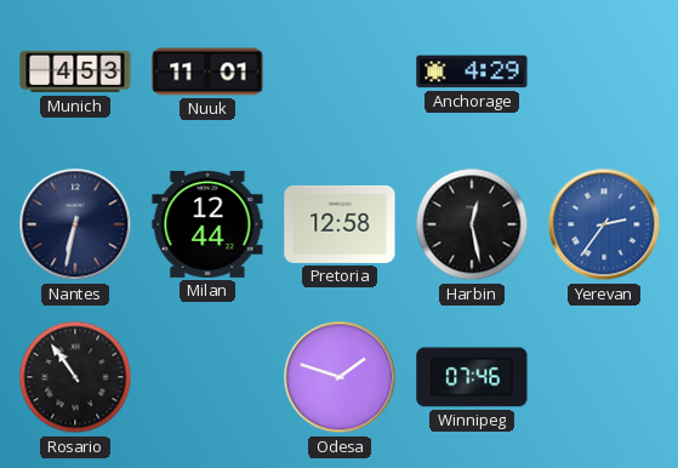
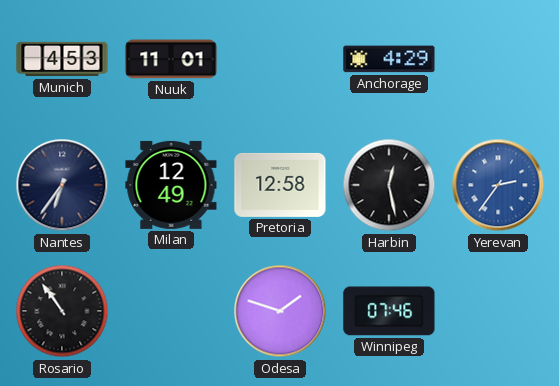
Nantes: 6:32 -> 6:36
Milan: 12:44 -> 12:49
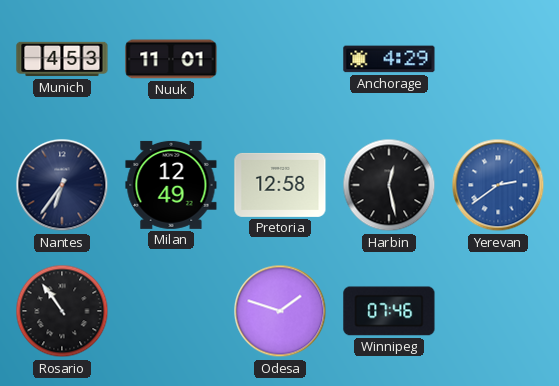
Yerevan: 2:36 -> 2:39
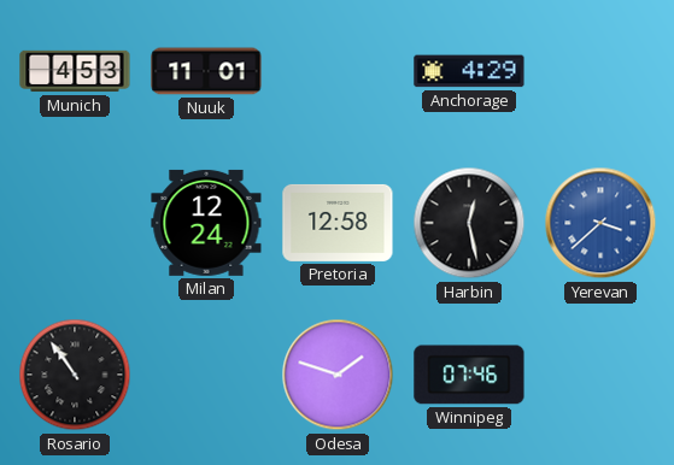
Nantes: 6:36 -> none
Milan: 12:49 -> 12:24
Yerevan: 2:39 -> 3:38
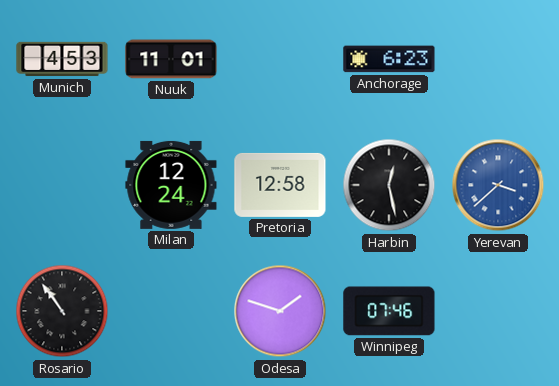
Anchorage: 4:29 -> 6:23
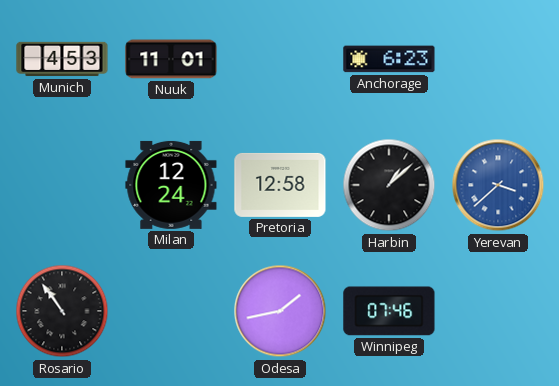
Harbin: 12:28 -> 1:08
Odesa: 1:48 -> 1:43
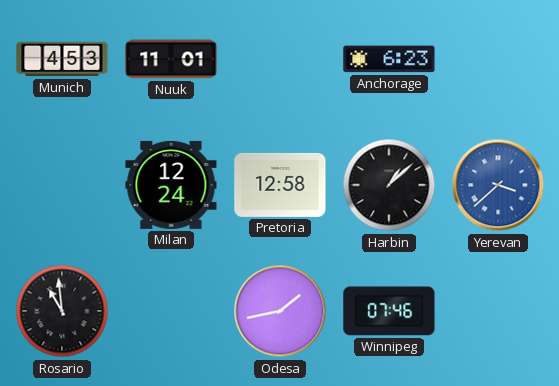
Rosario: 10:54 -> 10:59
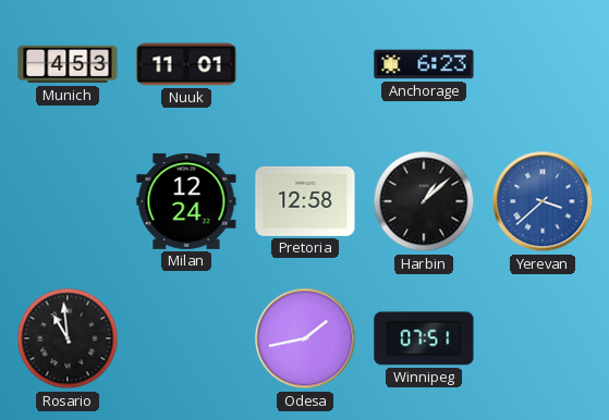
Winnipeg: 07:46 -> 07:51
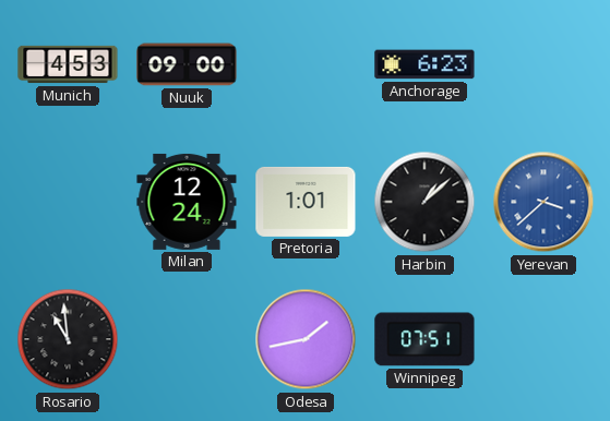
Nuuk: 11:01 -> 09:00
Pretoria: 12:58 -> 1:01
